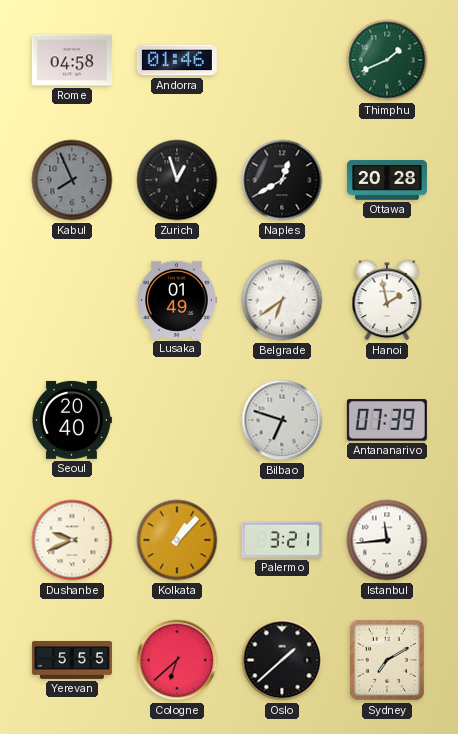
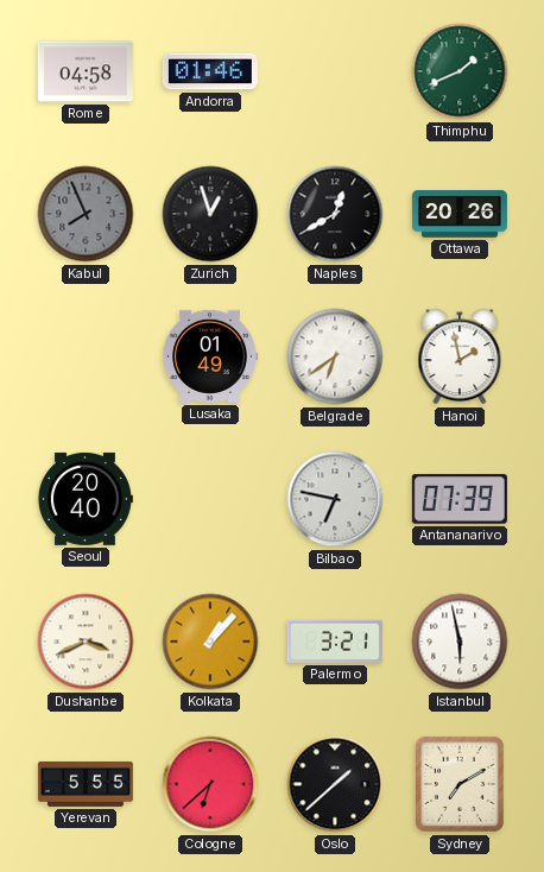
Ottawa: 20:28 -> 20:26
Bilbao: 6:48 -> 6:47
Dushanbe: 9:41 -> 3:41
Istanbul: 11:44 -> 5:58
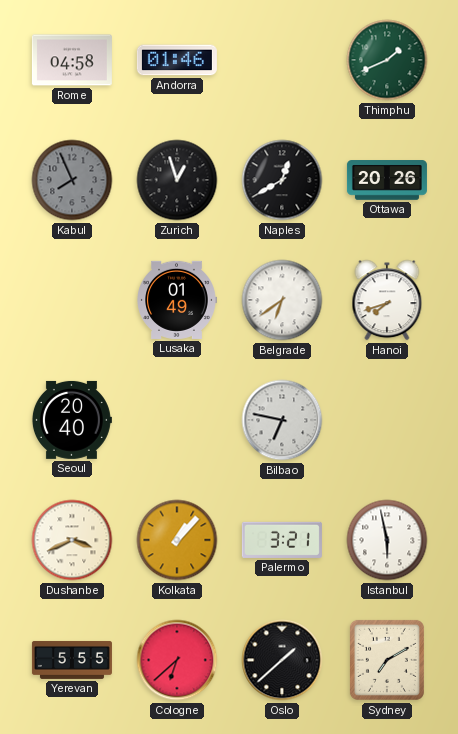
Hanoi: 1:58 -> 7:42
Antananarivo: 07:39 -> none
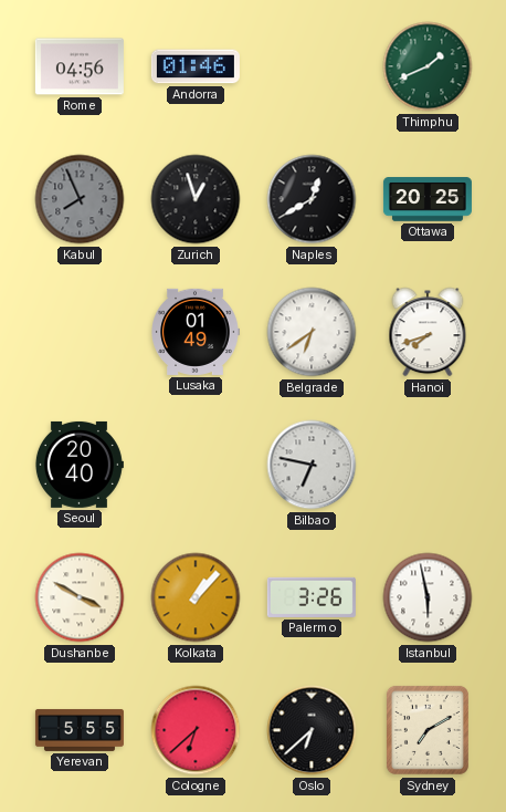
Rome: 04:58 -> 04:56
Ottawa: 20:26 -> 20:25
Dushanbe: 3:41 -> 3:50
Palermo: 3:21 -> 3:26
Oslo: 1:38 -> 6:38
